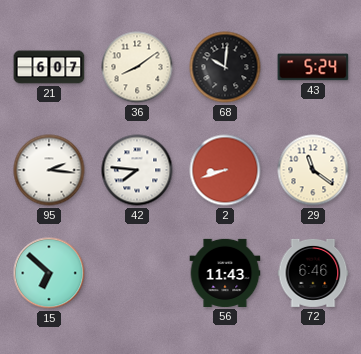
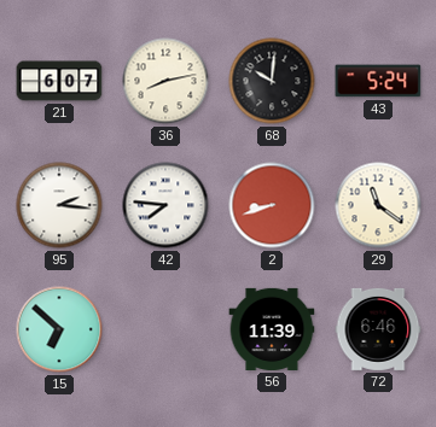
36: 8:09 -> 8:13
56: 11:43 -> 11:39
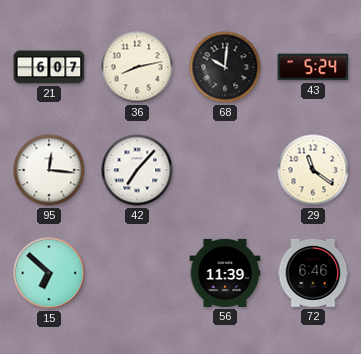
95: 2:16 -> 12:16
42: 7:46 -> 7:07
2: 8:42 -> none
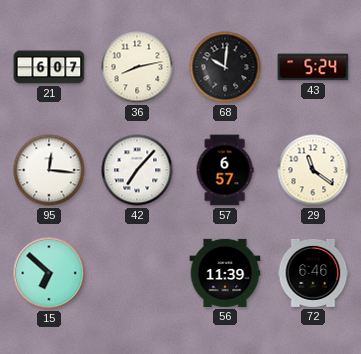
57: none -> 6:57
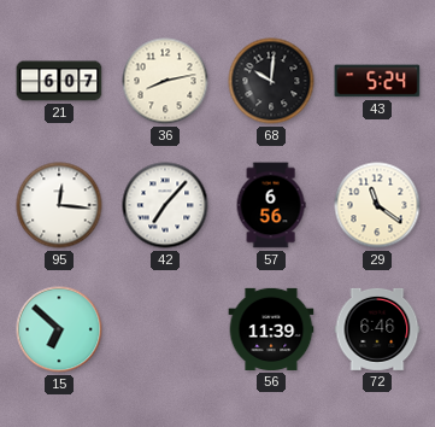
57: 6:57 -> 6:56
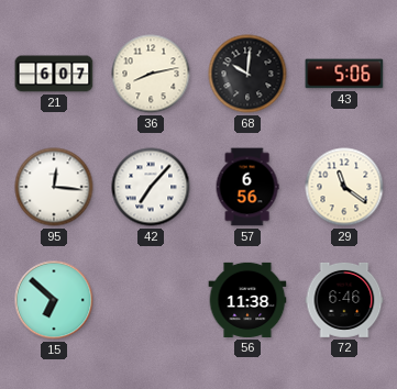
43: 5:24 -> 5:06
56: 11:39 -> 11:38
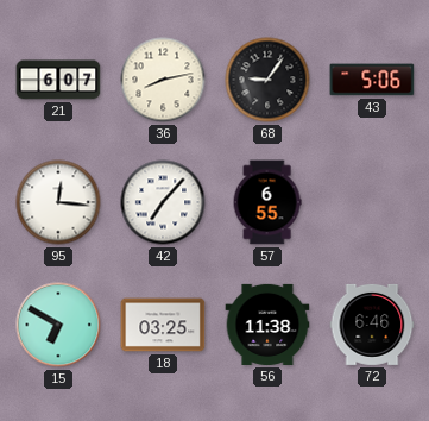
68: 10:01 -> 9:06
57: 6:56 -> 6:55
29: 11:21 -> none
15: 6:52 -> 6:50
18: none -> 03:25
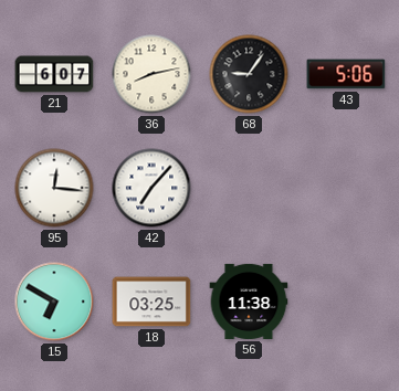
57: 6:55 -> none
72: 6:46 -> none
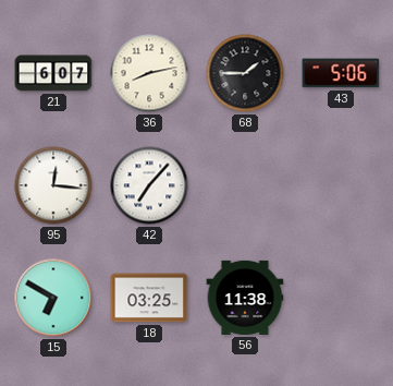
68: 9:06 -> 1:45
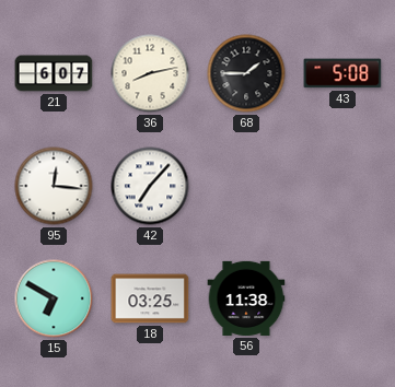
43: 5:06 -> 5:08
